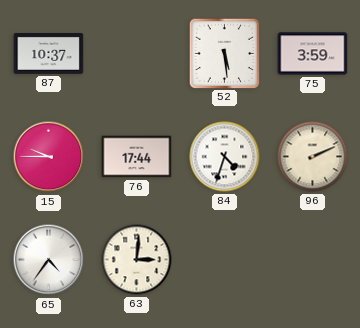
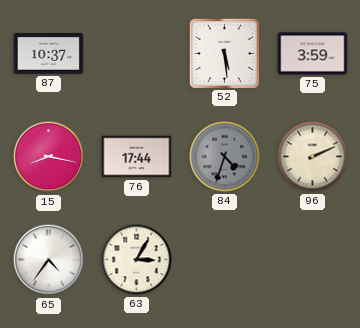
15: 9:45 -> 8:17
84 dial: white -> grey
63: 3:01 -> 3:05
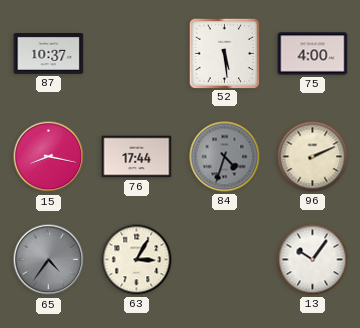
75: 3:59 -> 4:00
65 dial: white -> grey
13: none -> 10:06
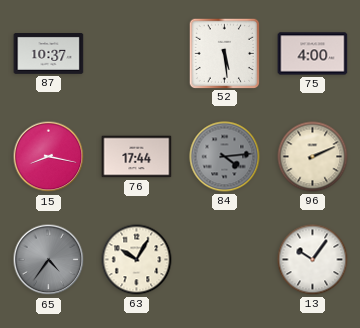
84: 4:33 -> 4:14
63: 3:05 -> 10:05
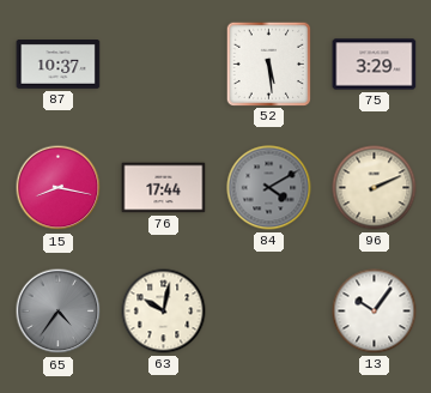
75: 4:00 -> 3:29
84: 4:14 -> 4:10
63: 10:05 -> 10:02
